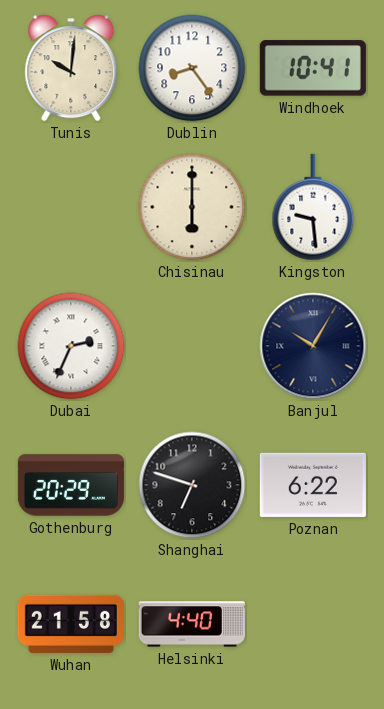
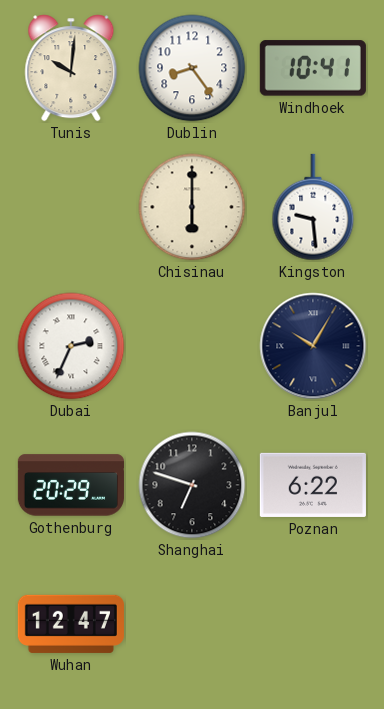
Wuhan: 21:58 -> 12:47
Helsinki: 4:40 -> none
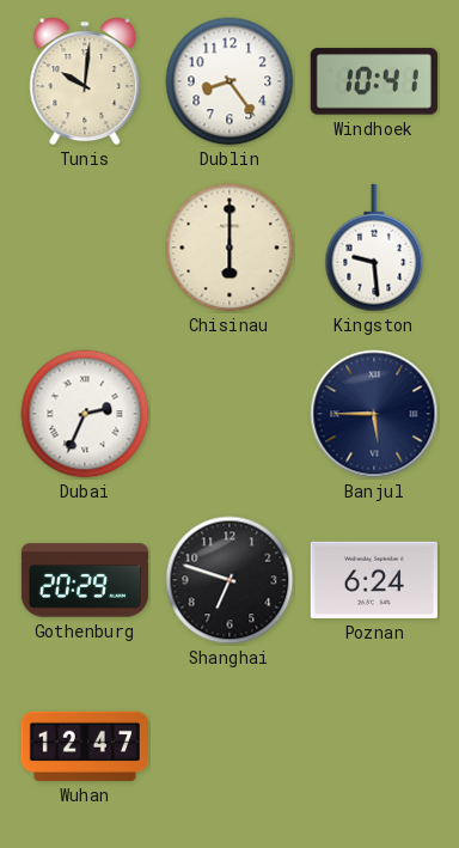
Banjul: 10:05 -> 5:45
Poznan: 6:22 -> 6:24
